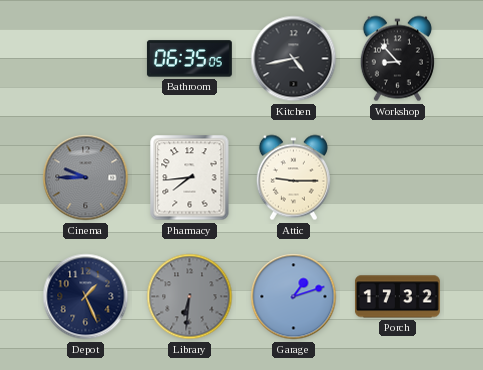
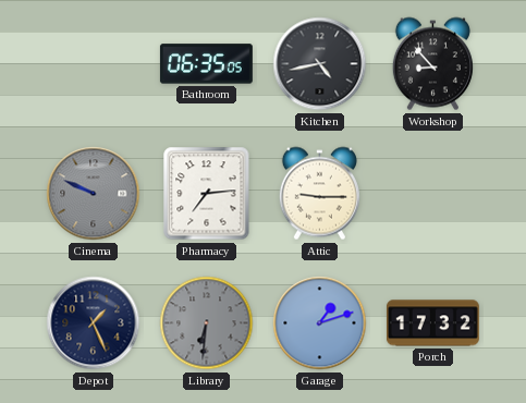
Cinema: 9:45 -> 9:49
Pharmacy: 7:44 -> 7:14
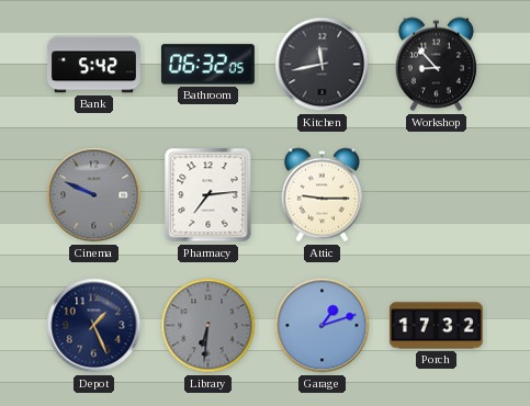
Bank: none -> 5:42
Bathroom: 06:35 -> 06:32
Kitchen: 4:43 -> 11:43
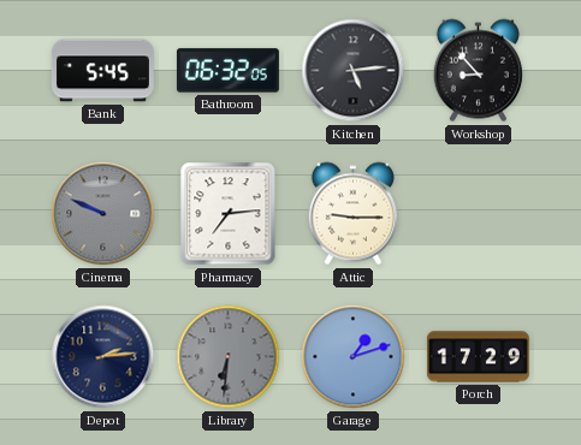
Bank: 5:42 -> 5:45
Kitchen: 11:43 -> 5:14
Depot: 1:26 -> 2:14
Porch: 17:32 -> 17:29
